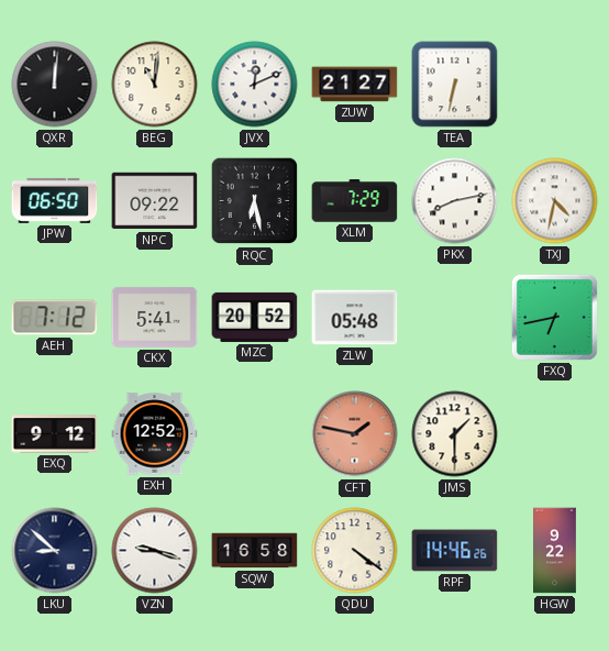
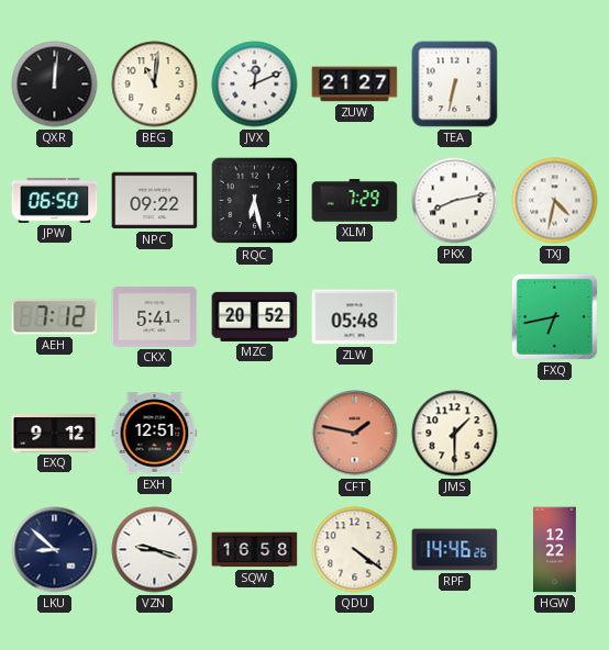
EXH: 12:52 -> 12:51
HGW: 9:22 -> 12:22
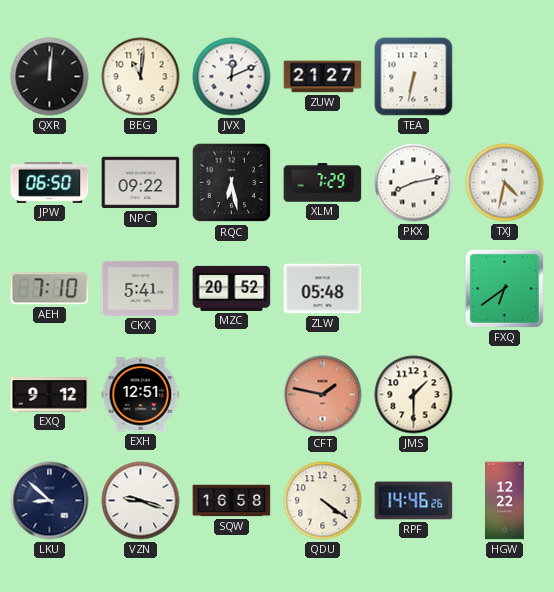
AEH: 7:12 -> 7:10
FXQ: 6:43 -> 6:39
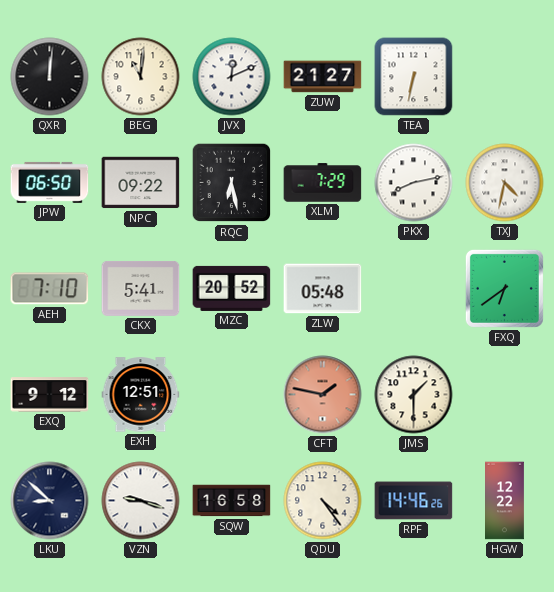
QDU: 4:21 -> 4:24
